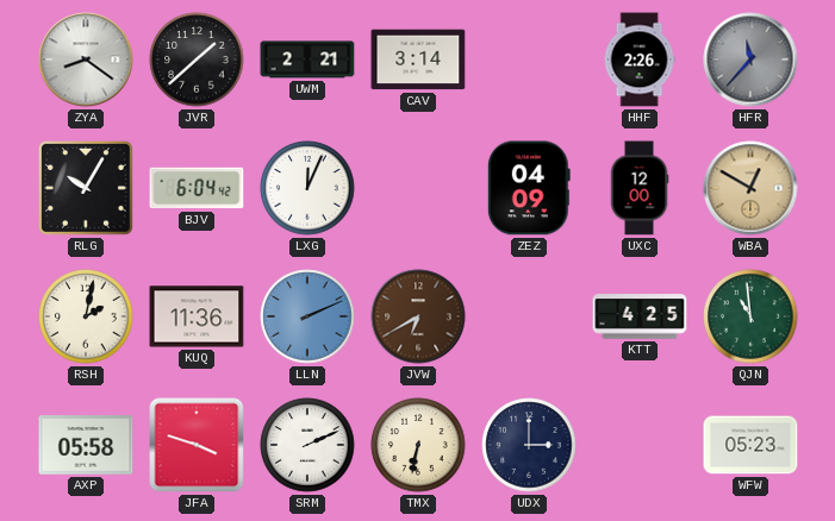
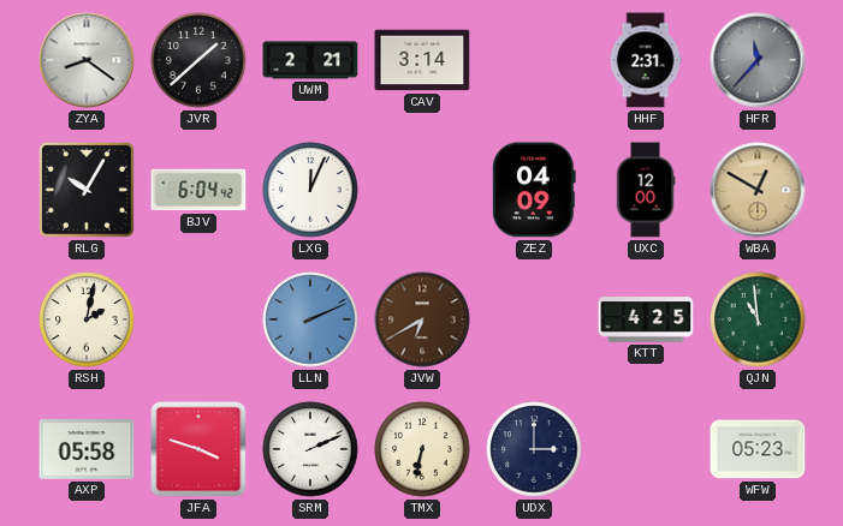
HHF: 2:26 -> 2:31
KUQ: 11:36 -> none
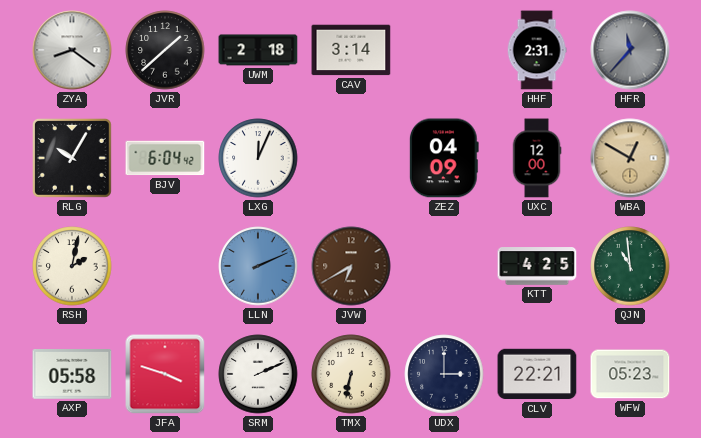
UWM: 2:21 -> 2:18
CLV: none -> 22:21
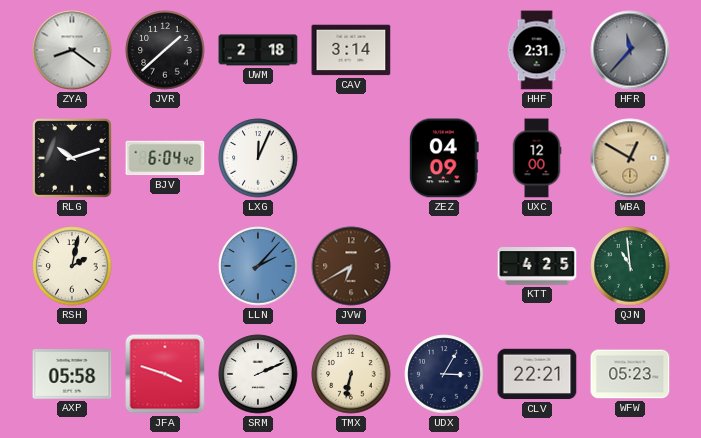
RLG: 10:05 -> 10:12
LLN: 2:11 -> 2:07
UDX: 3:00 -> 3:05
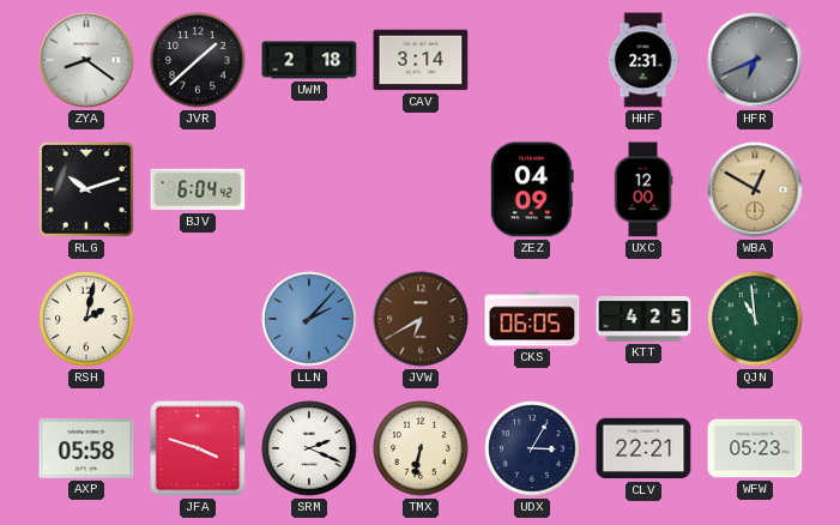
HFR: 11:37 -> 6:41
LXG: 12:04 -> none
CKS: none -> 06:05
SRM: 2:11 -> 2:19
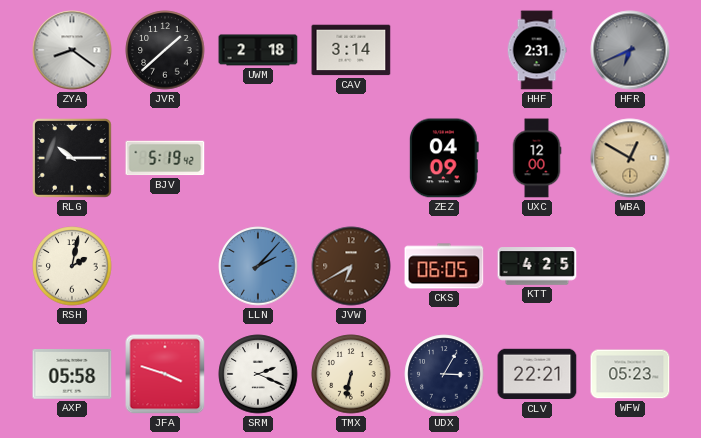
RLG: 10:12 -> 10:15
BJV: 6:04 -> 5:19
QJN: 10:59 -> none
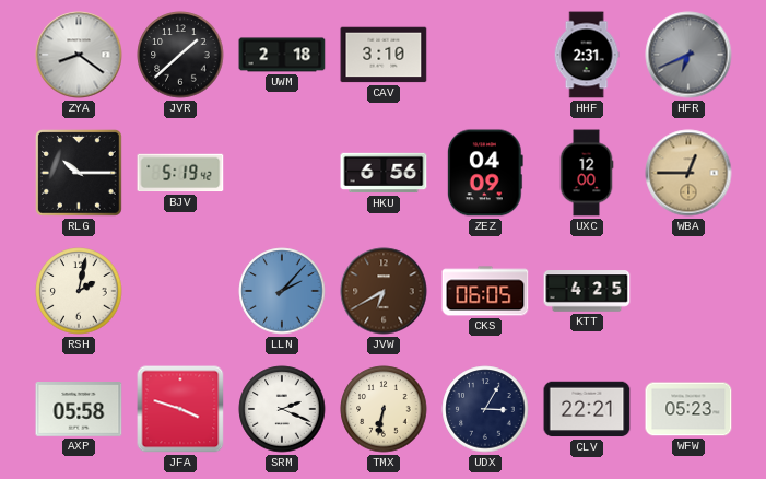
CAV: 3:14 -> 3:10
HKU: none -> 6:56
WBA: 12:50 -> 12:45
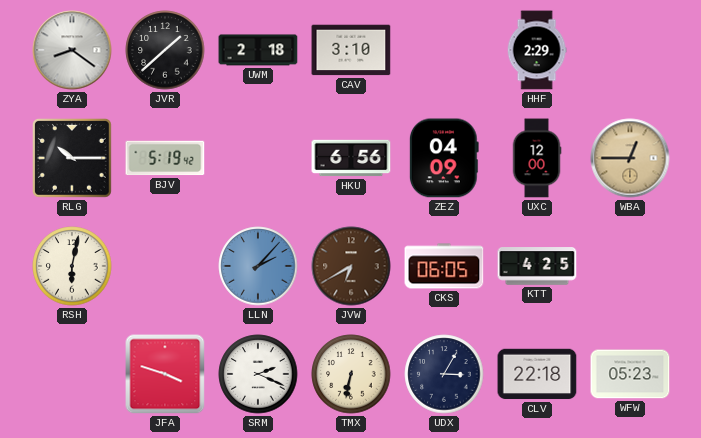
HHF: 2:31 -> 2:29
HFR: 6:41 -> none
RSH: 2:02 -> 6:02
AXP: 05:58 -> none
CLV: 22:21 -> 22:18
